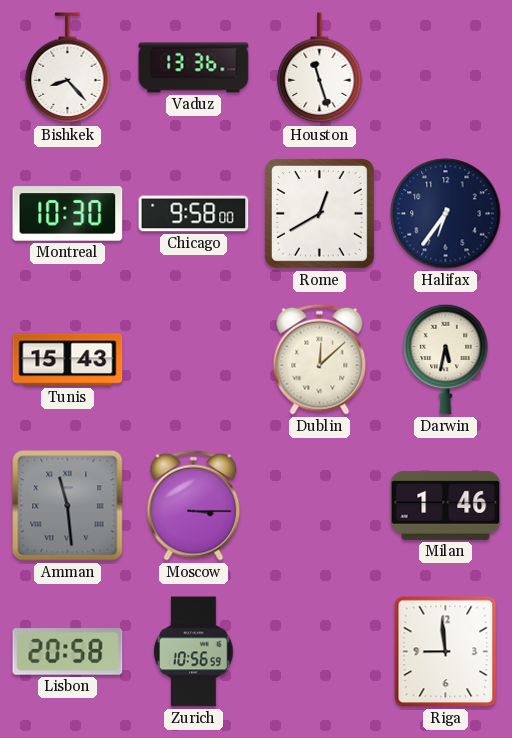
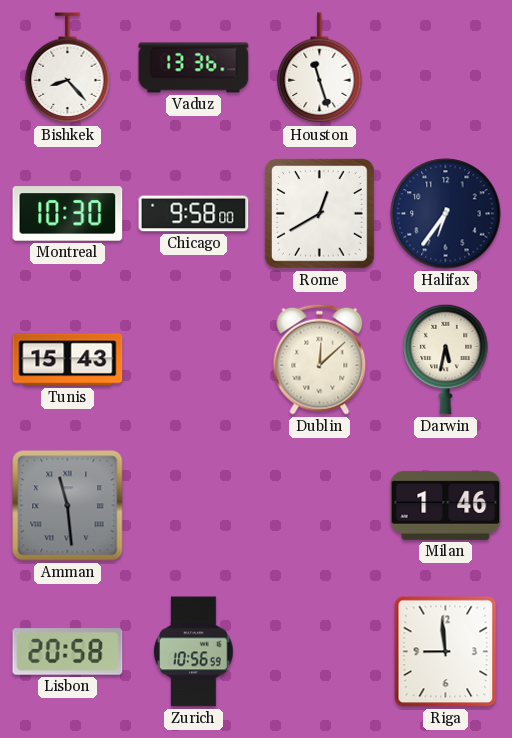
Moscow: 3:15 -> none
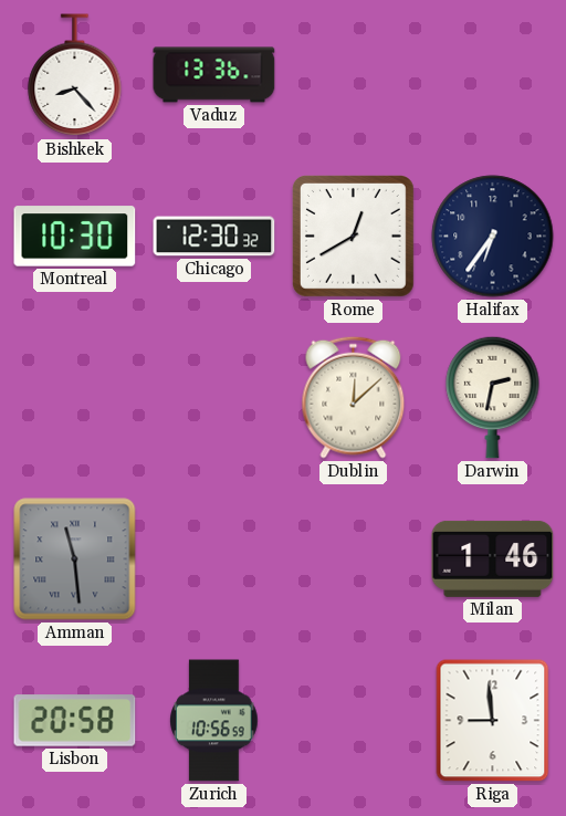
Houston: 11:27 -> none
Chicago: 9:58 -> 12:30
Tunis: 15:43 -> none
Darwin: 5:32 -> 2:32
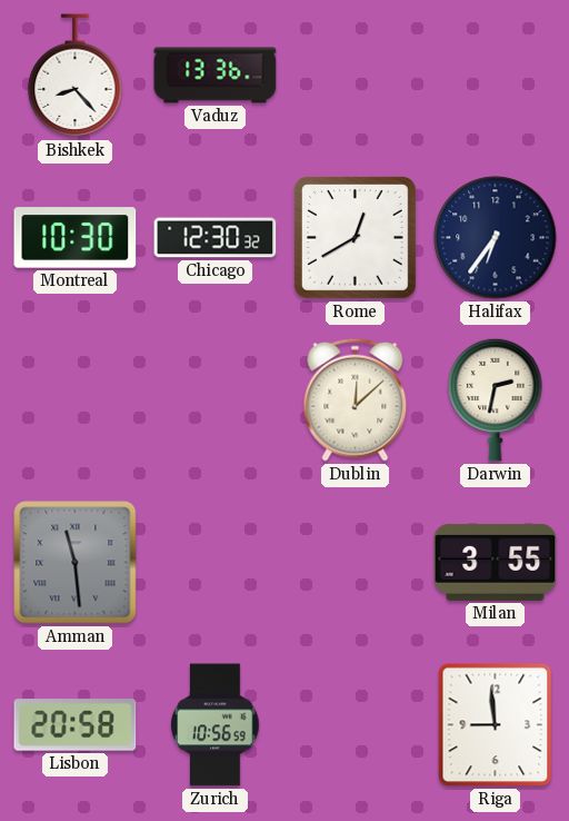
Milan: 1:46 -> 3:55
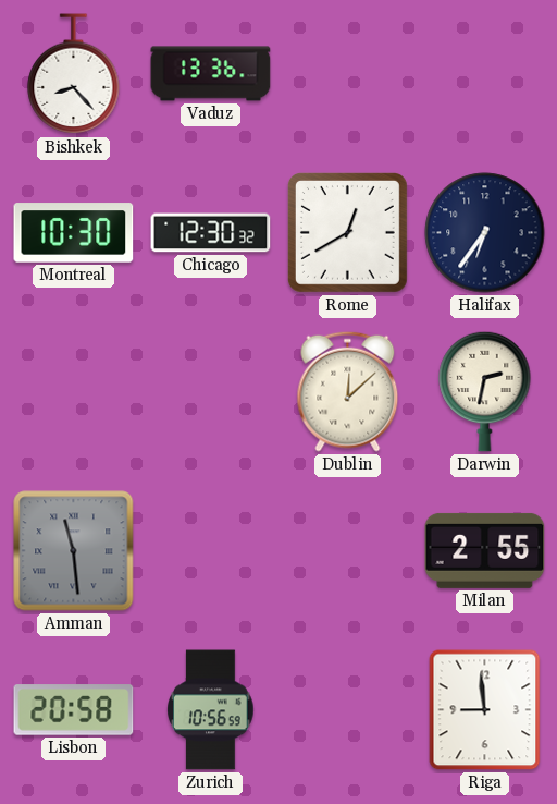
Milan: 3:55 -> 2:55
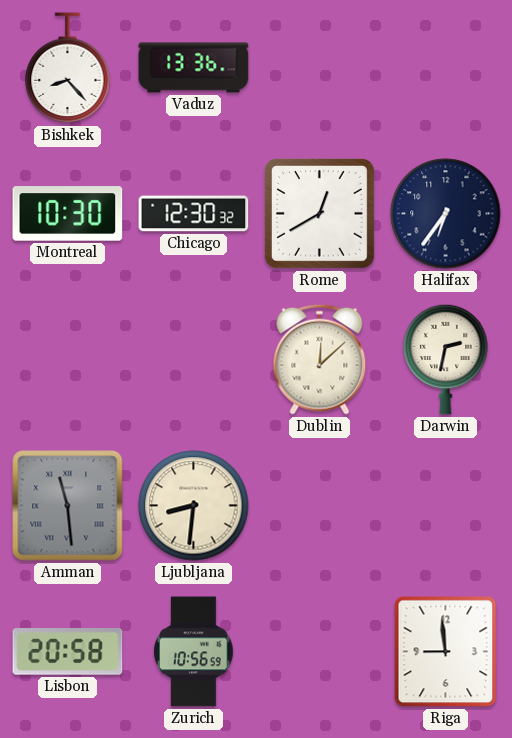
Ljubljana: none -> 8:31
Milan: 2:55 -> none
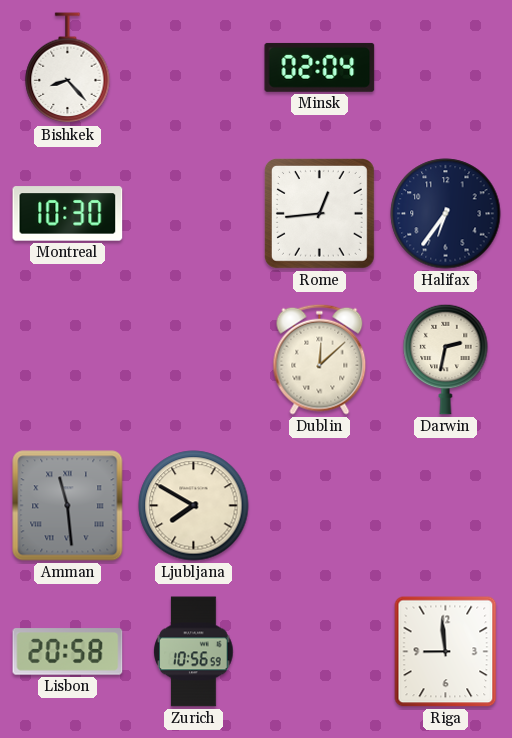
Vaduz: 13:36 -> none
Minsk: none -> 02:04
Chicago: 12:30 -> none
Rome: 12:40 -> 12:44
Ljubljana: 8:31 -> 7:50
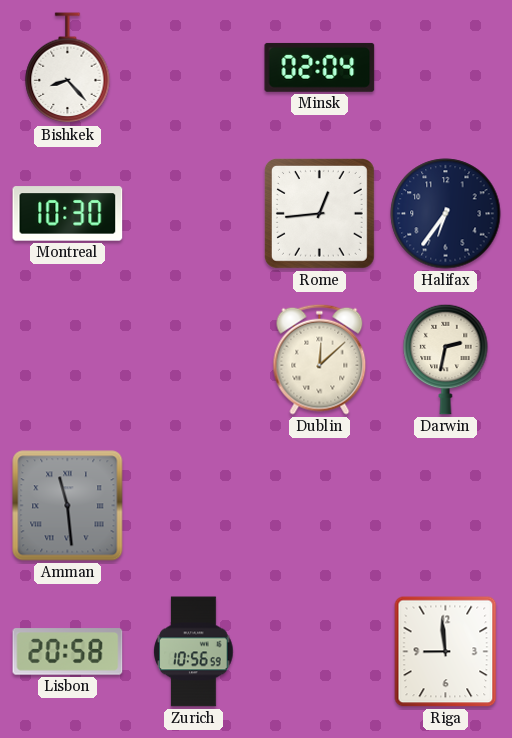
Ljubljana: 7:50 -> none
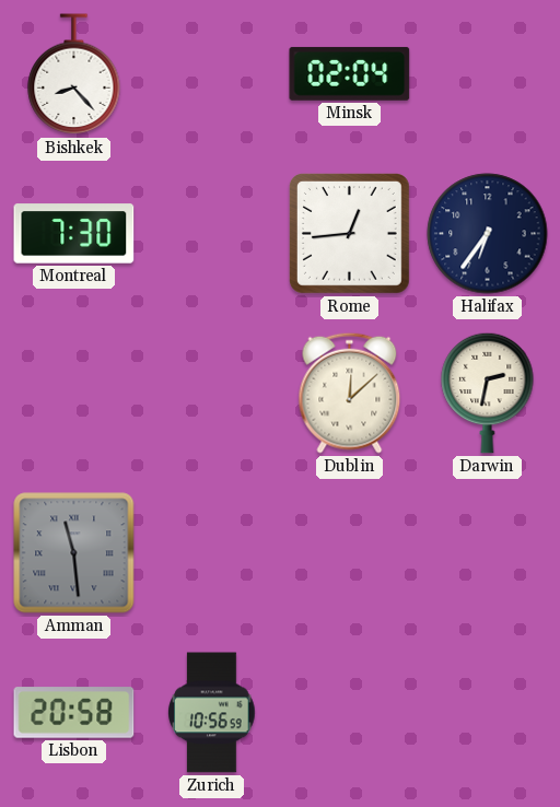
Montreal: 10:30 -> 7:30
Riga: 8:59 -> none
